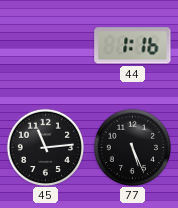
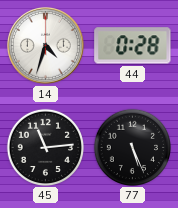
14: none -> 4:33
44: 1:16 -> 0:28
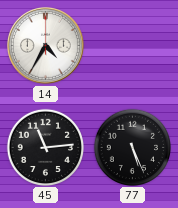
14: 4:33 -> 4:35
44: 0:28 -> none
